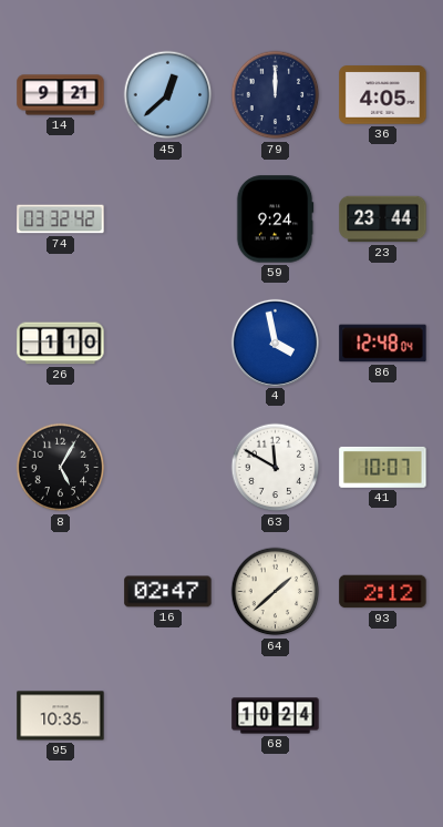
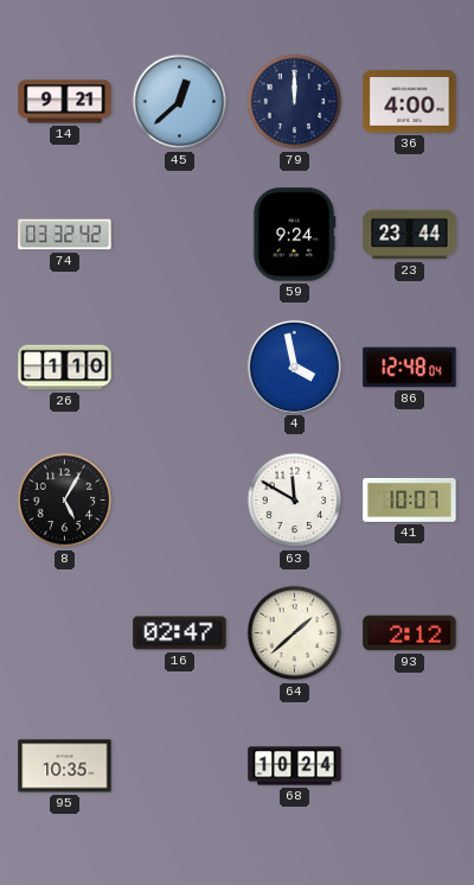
36: 4:05 -> 4:00
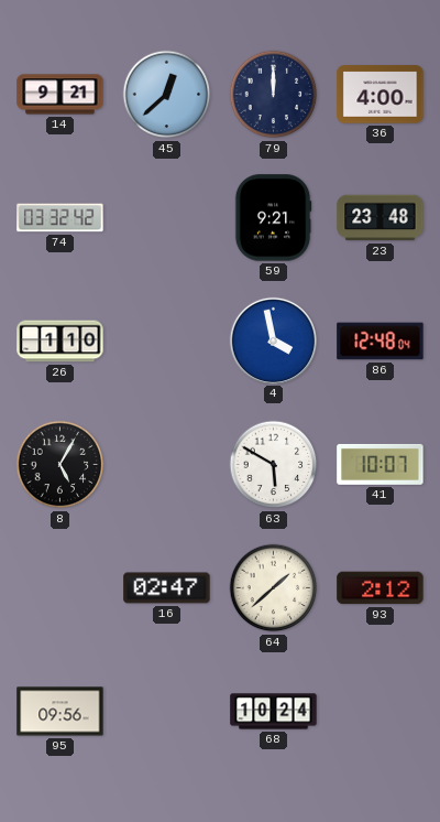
59: 9:24 -> 9:21
23: 23:44 -> 23:48
63: 11:50 -> 5:50
95: 10:35 -> 09:56
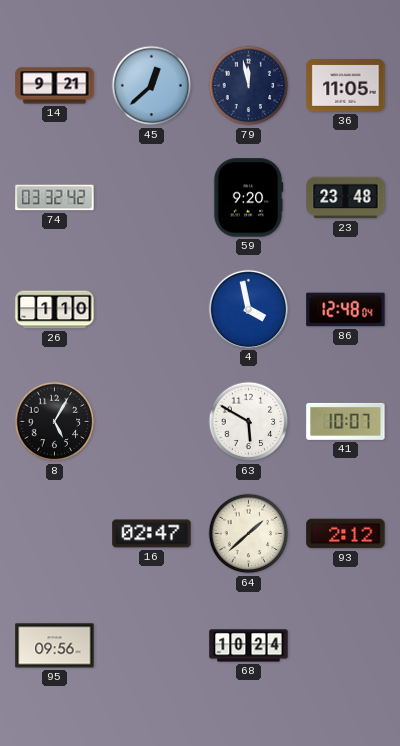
79: 12:00 -> 11:58
36: 4:00 -> 11:05
59: 9:21 -> 9:20
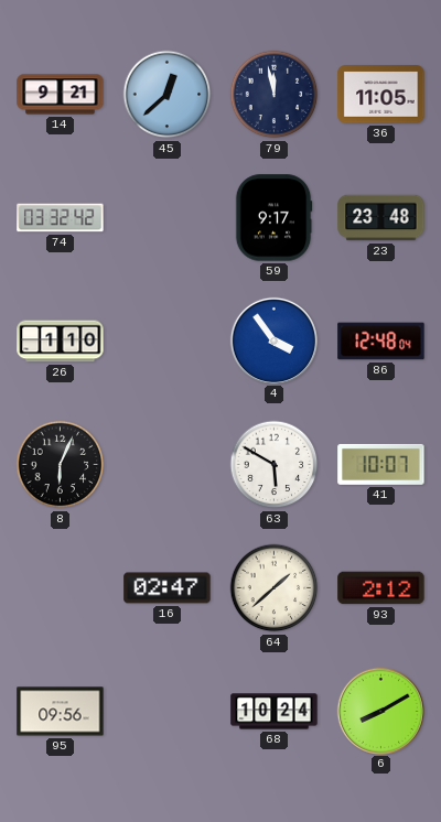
59: 9:20 -> 9:17
4: 3:58 -> 3:54
8: 5:05 -> 6:04
6: none -> 8:10
